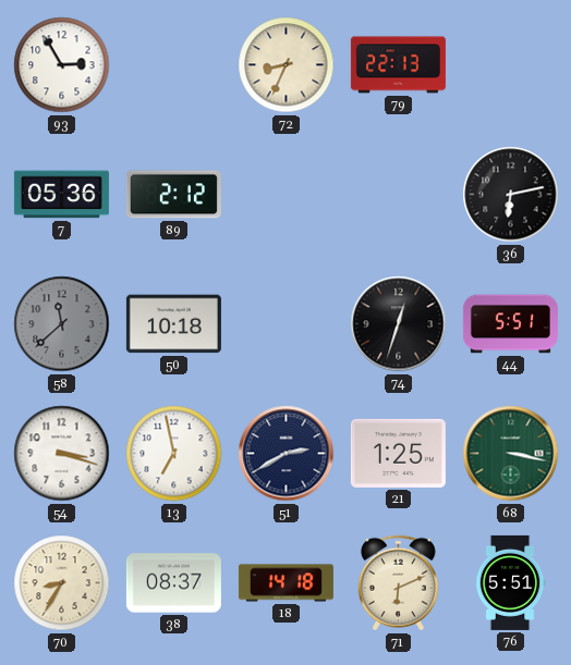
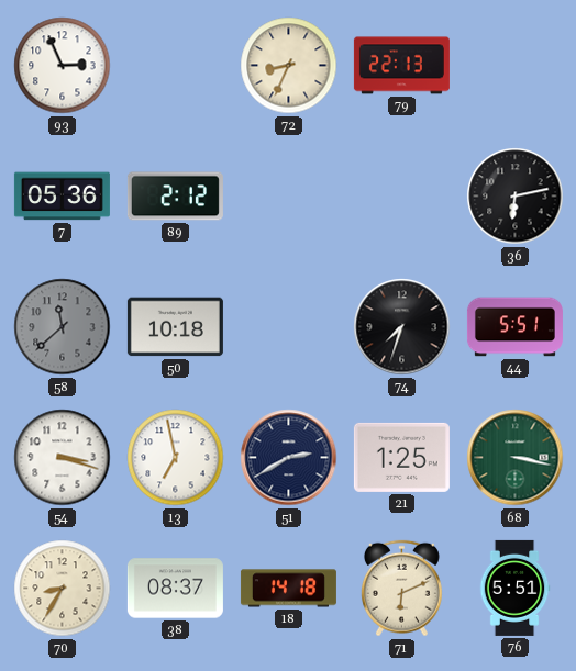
93: 2:55 -> 2:56
74: 12:33 -> 7:33
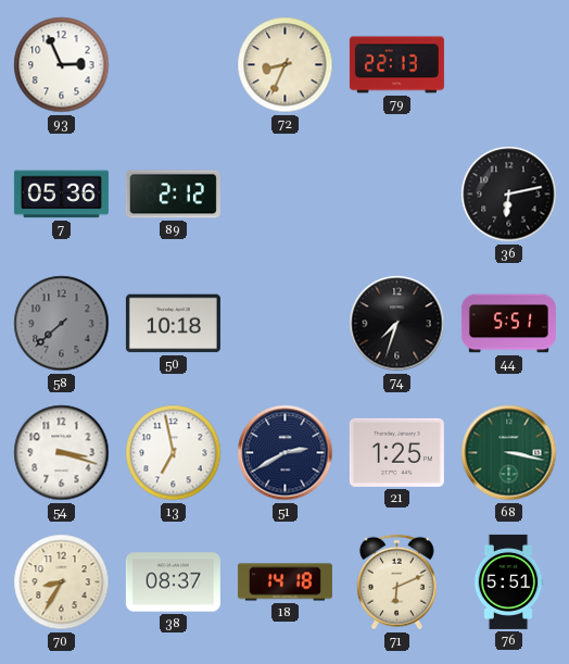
58: 11:38 -> 7:38
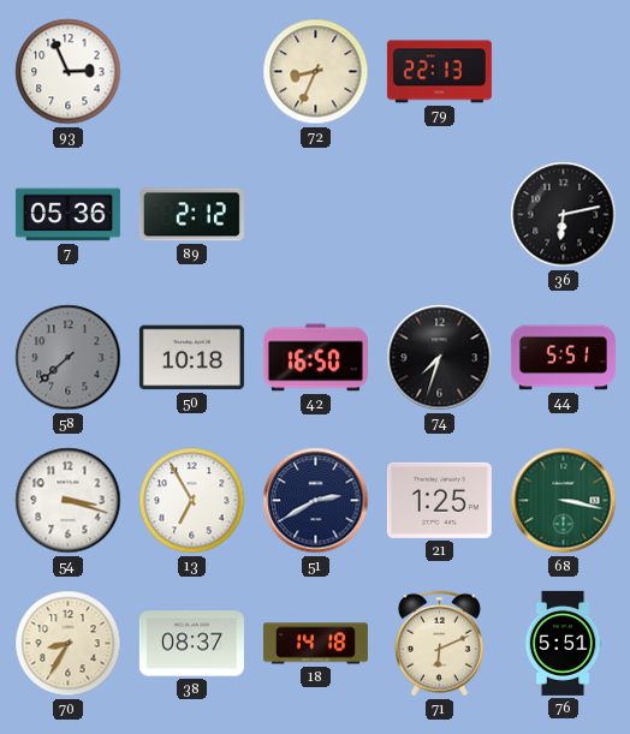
42: none -> 16:50
13: 6:58 -> 6:55
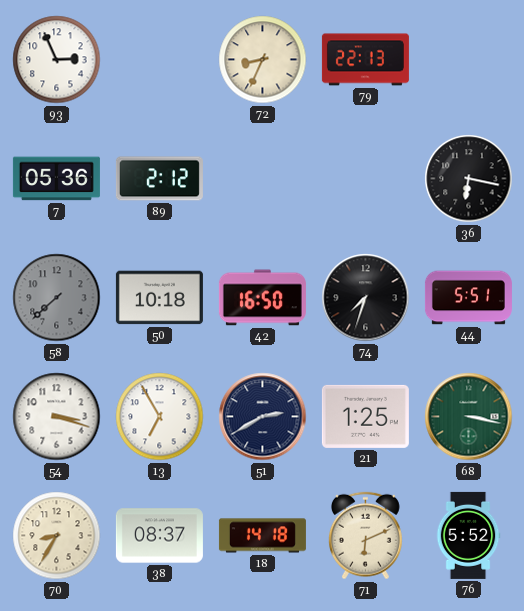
36: 6:13 -> 6:17
76: 5:51 -> 5:52
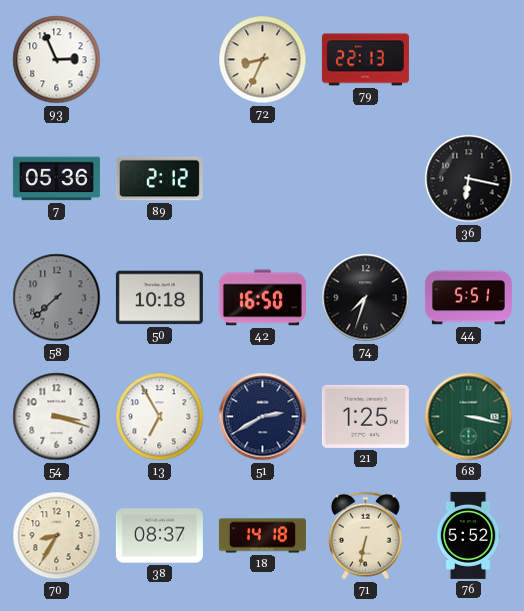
71: 6:11 -> 6:32
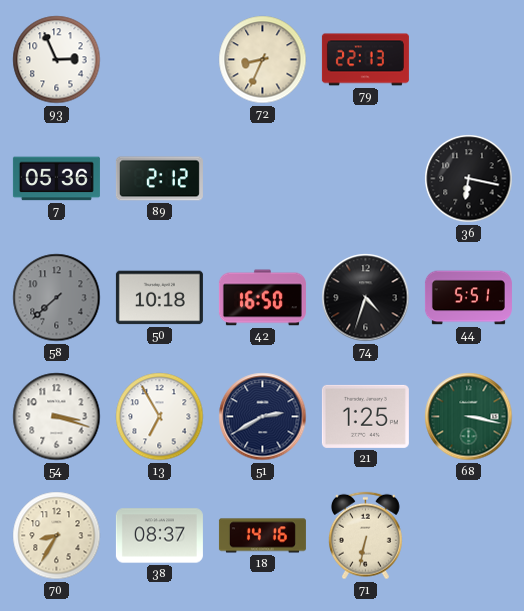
74: 7:33 -> 4:33
18: 14:18 -> 14:16
76: 5:52 -> none
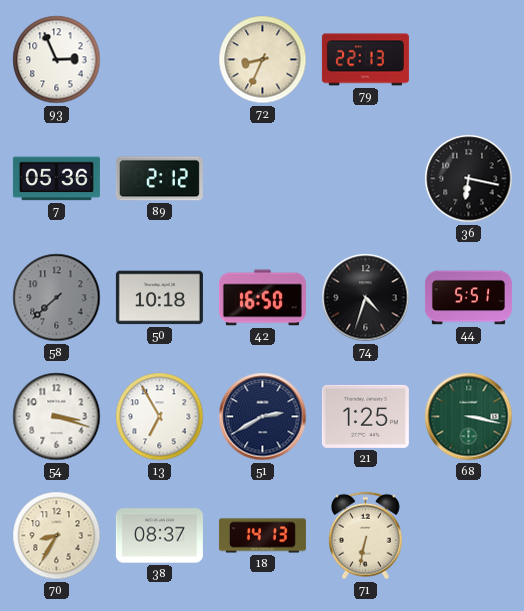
18: 14:16 -> 14:13
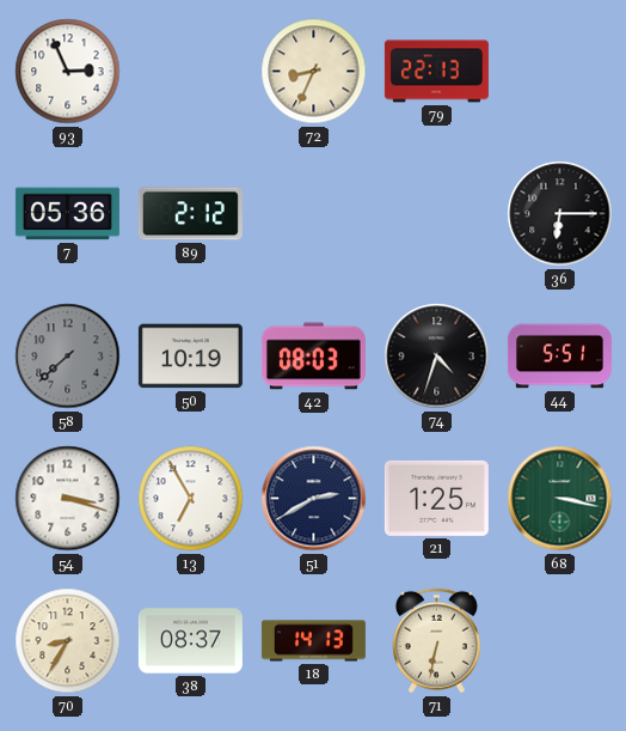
36: 6:17 -> 6:15
50: 10:18 -> 10:19
42: 16:50 -> 08:03
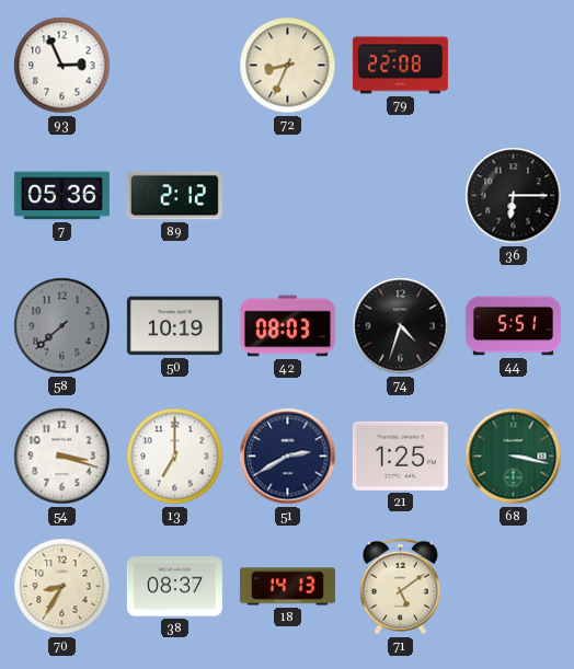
79: 22:13 -> 22:08
13: 6:55 -> 7:00
71: 6:32 -> 5:09
